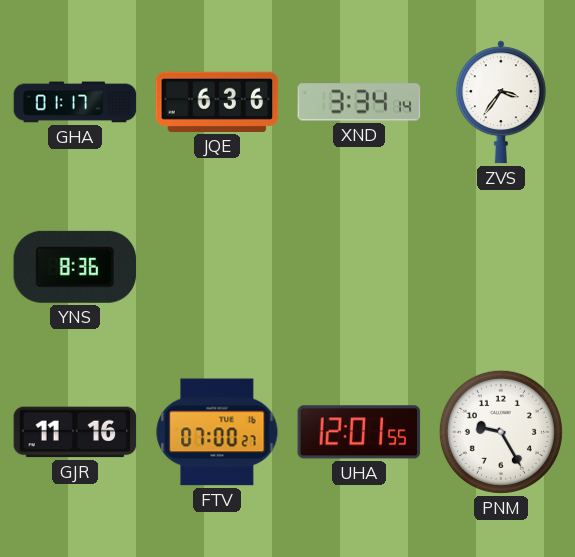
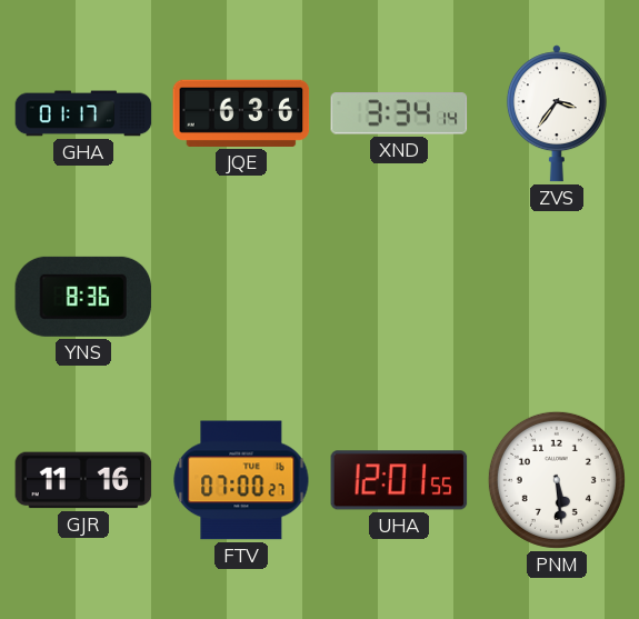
PNM: 9:25 -> 5:29
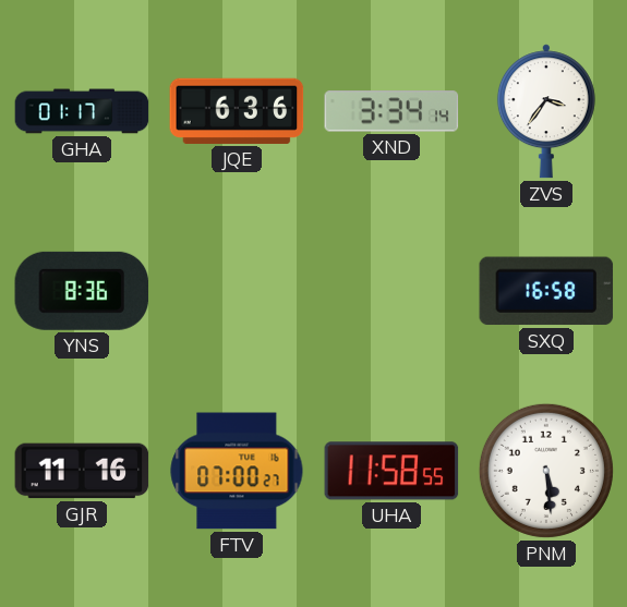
SXQ: none -> 16:58
UHA: 12:01 -> 11:58
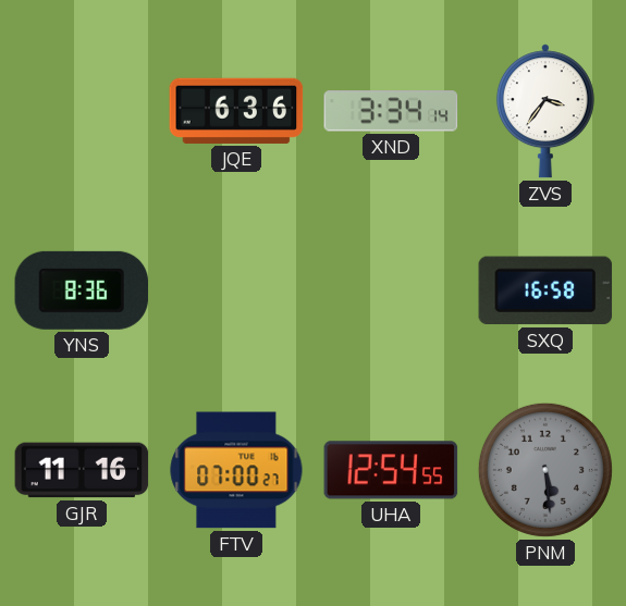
GHA: 01:17 -> none
UHA: 11:58 -> 12:54
PNM dial: white -> grey
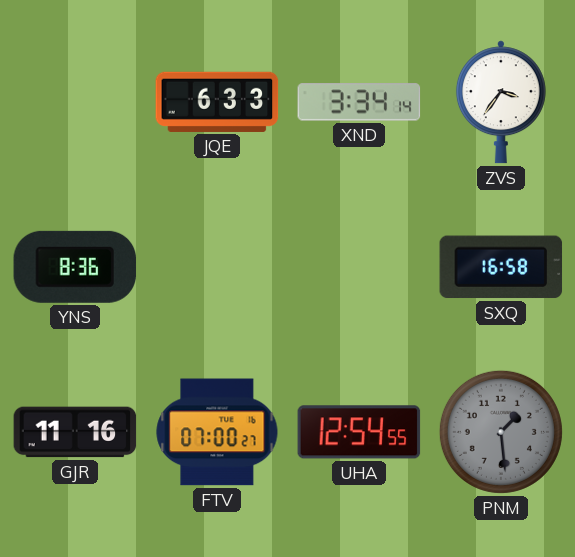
JQE: 6:36 -> 6:33
PNM: 5:29 -> 1:29
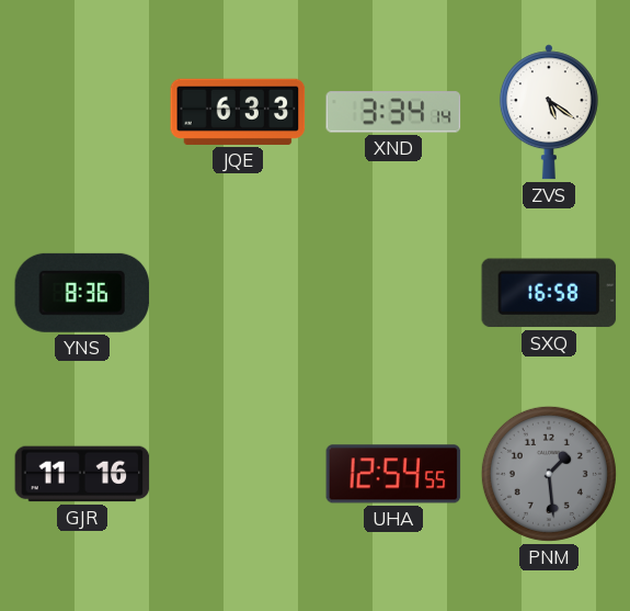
ZVS: 3:36 -> 5:21
FTV: 07:00 -> none
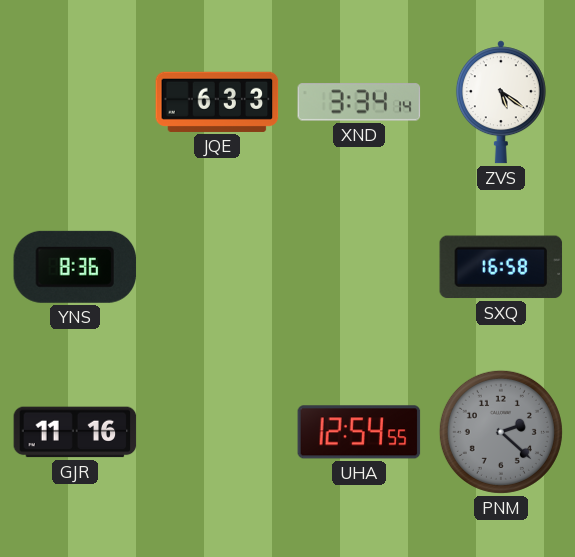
PNM: 1:29 -> 2:22
